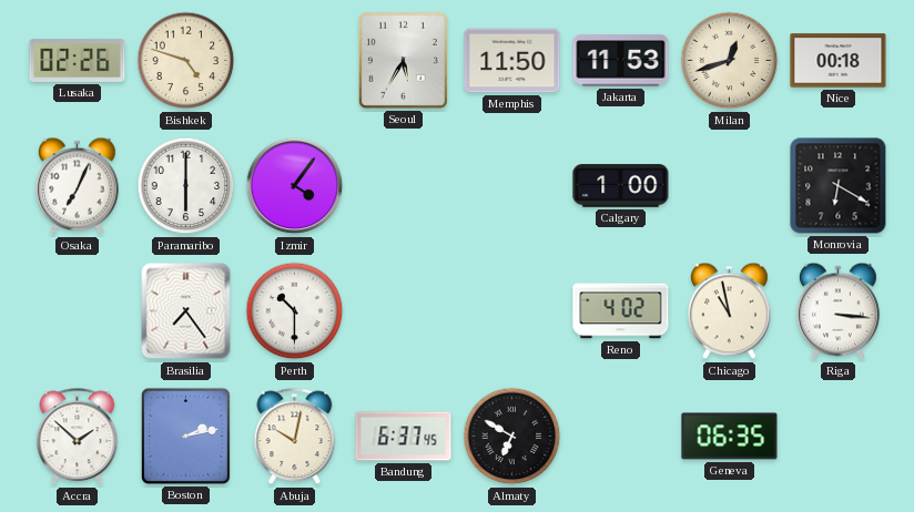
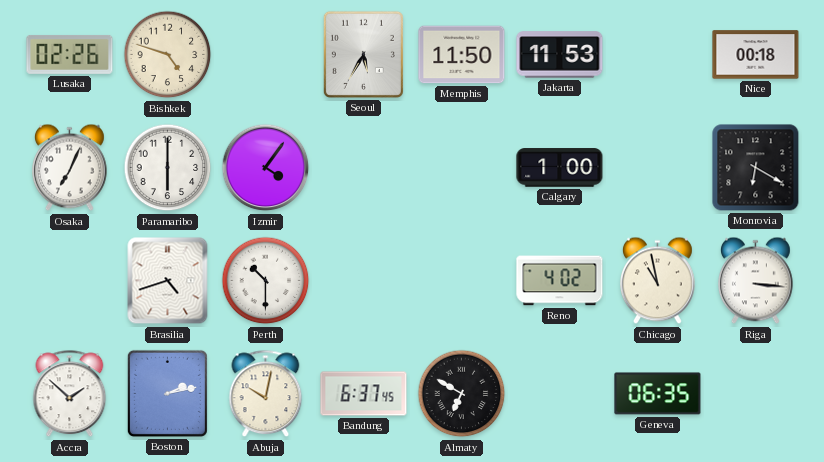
Milan: 12:42 -> none
Brasilia: 7:24 -> 4:42
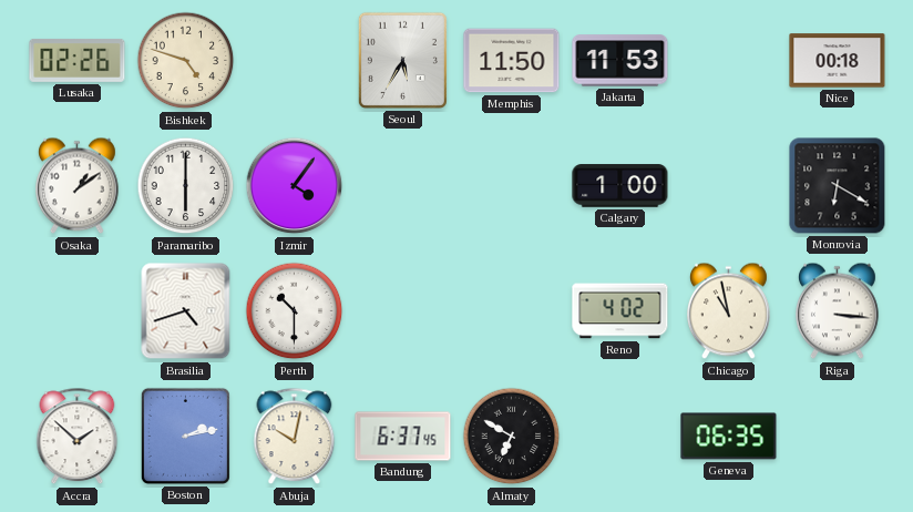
Osaka: 7:04 -> 1:09
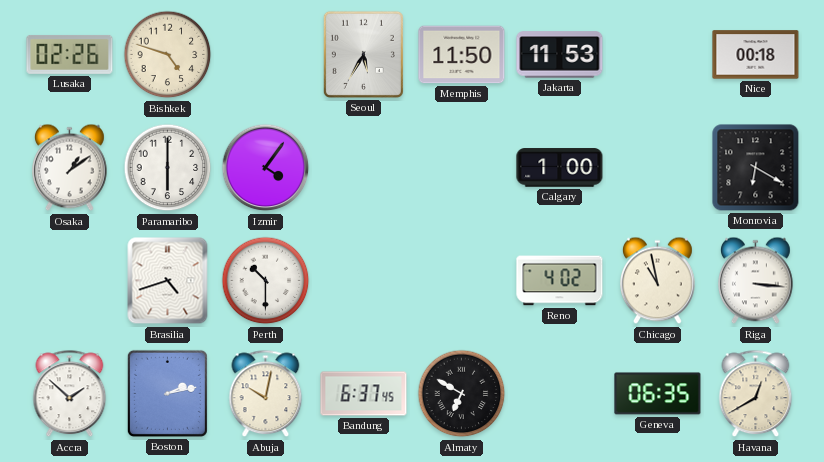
Havana: none -> 12:40
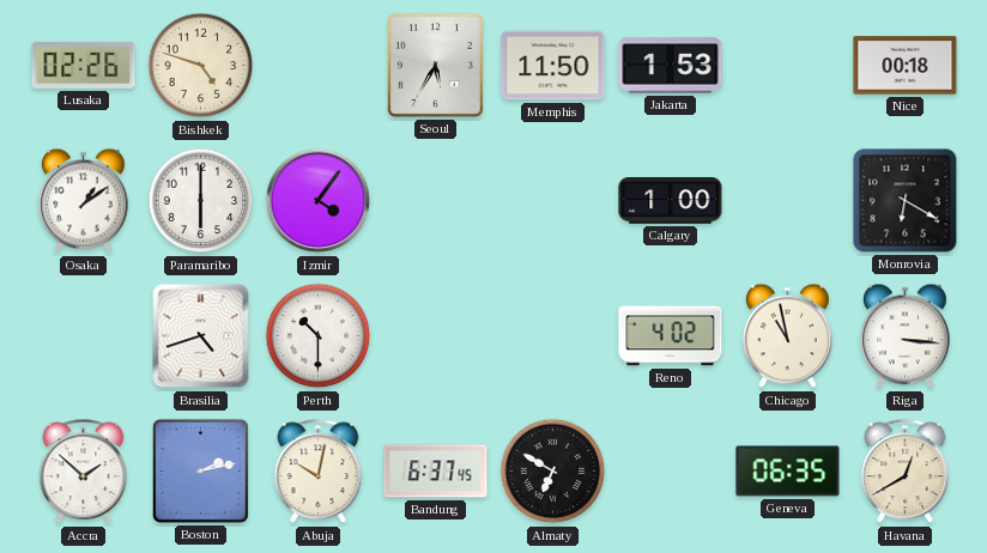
Jakarta: 11:53 -> 1:53
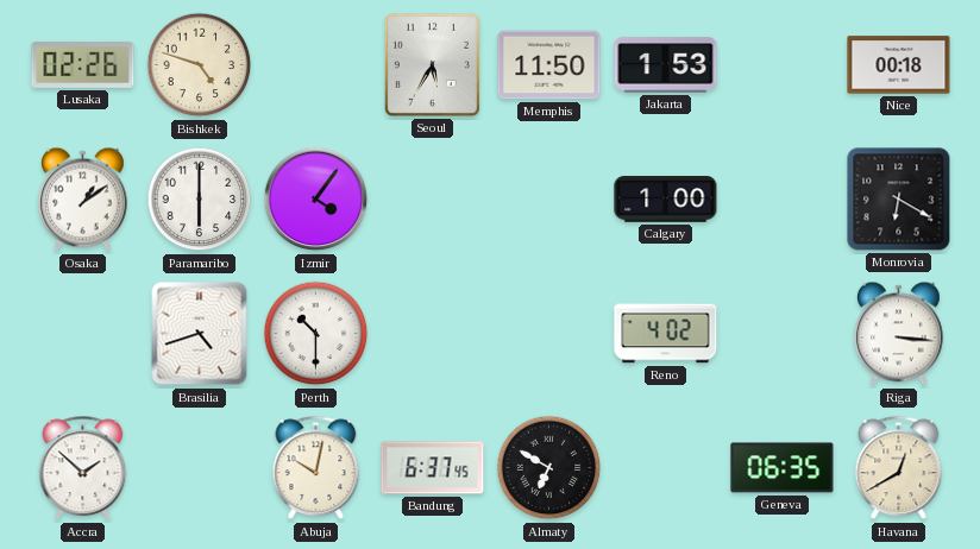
Chicago: 10:58 -> none
Boston: 2:13 -> none
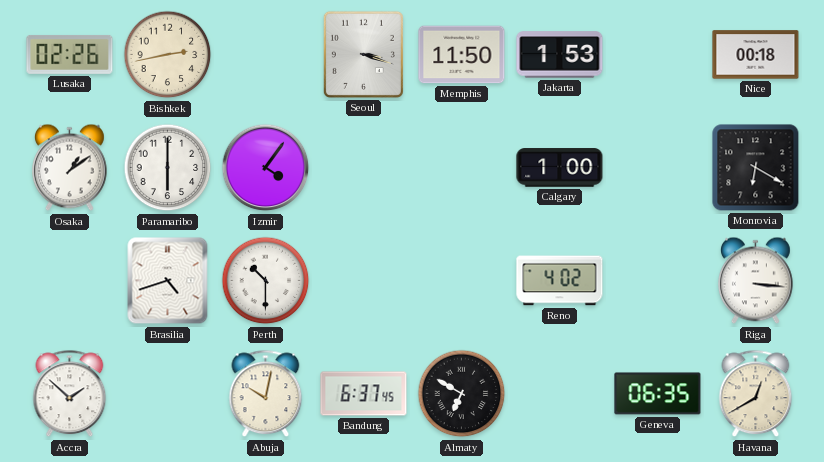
Bishkek: 4:48 -> 2:43
Seoul: 5:35 -> 3:18
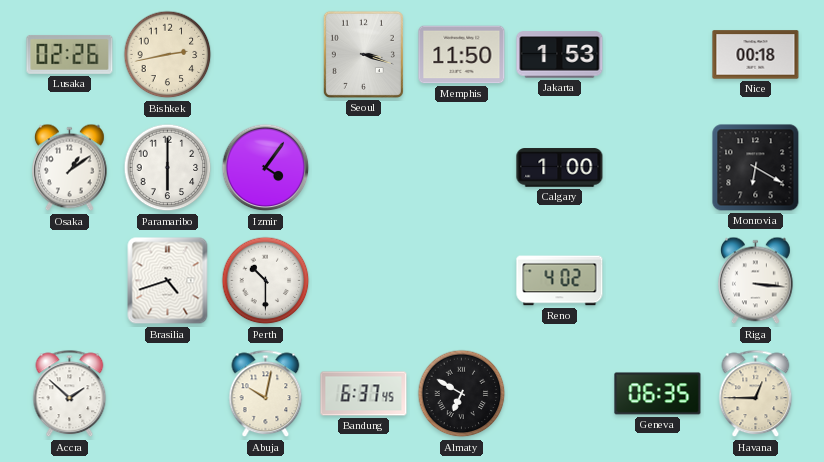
Havana: 12:40 -> 12:45
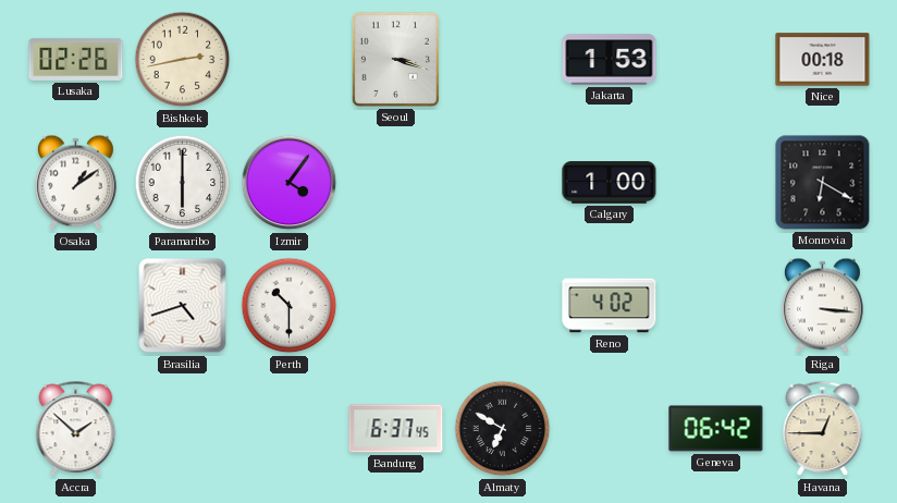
Memphis: 11:50 -> none
Abuja: 10:02 -> none
Geneva: 06:35 -> 06:42
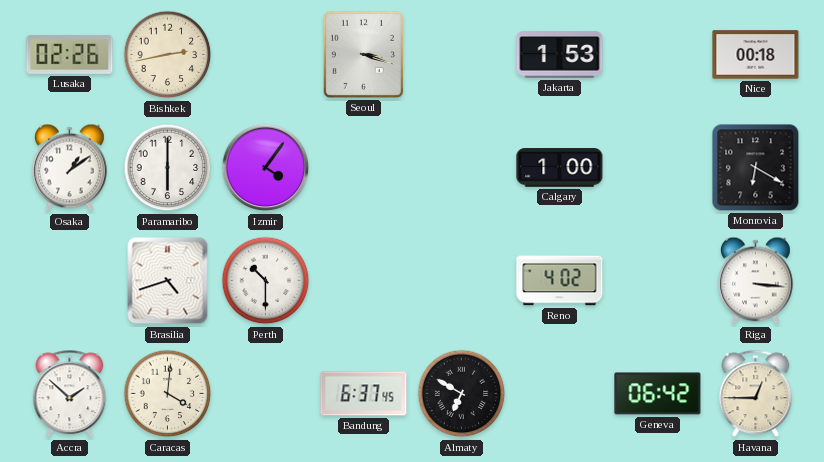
Caracas: none -> 4:01
